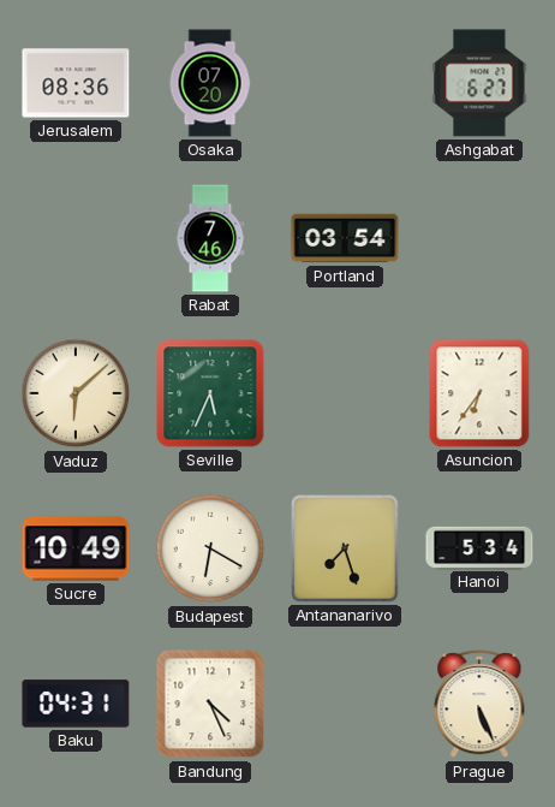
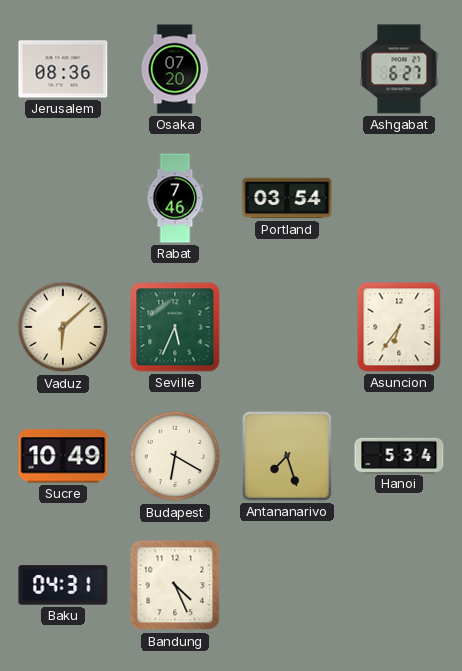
Prague: 5:26 -> none
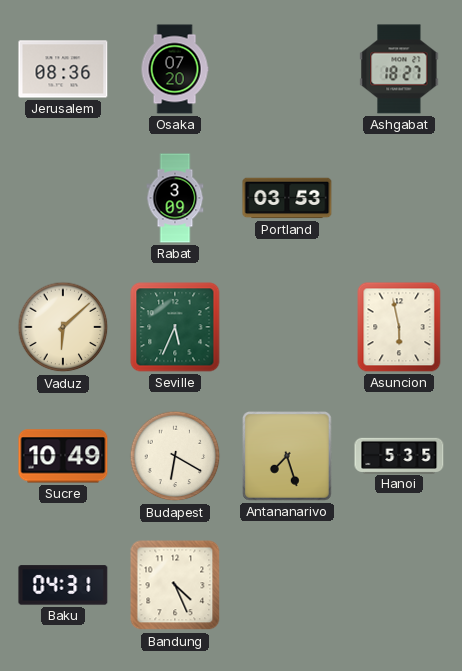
Ashgabat: 6:27 -> 18:27
Rabat: 7:46 -> 3:09
Portland: 03:54 -> 03:53
Asuncion: 6:36 -> 5:58
Hanoi: 5:34 -> 5:35
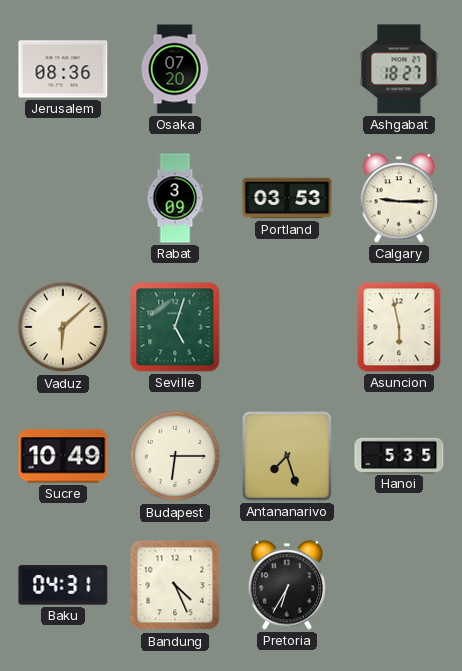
Calgary: none -> 9:15
Seville: 5:34 -> 5:03
Budapest: 6:20 -> 6:15
Pretoria: none -> 6:35
